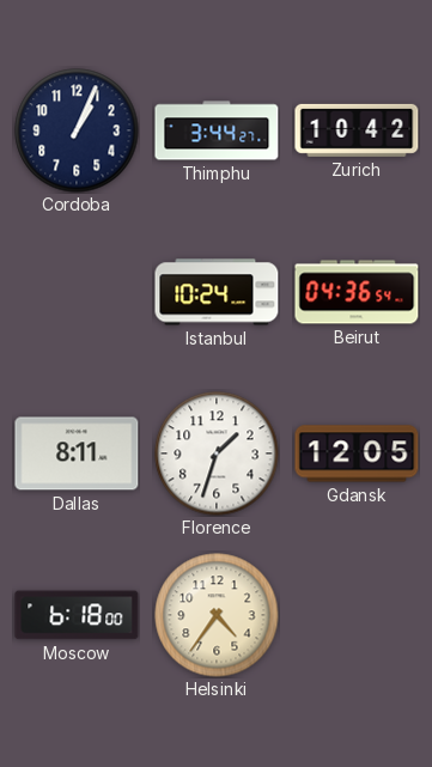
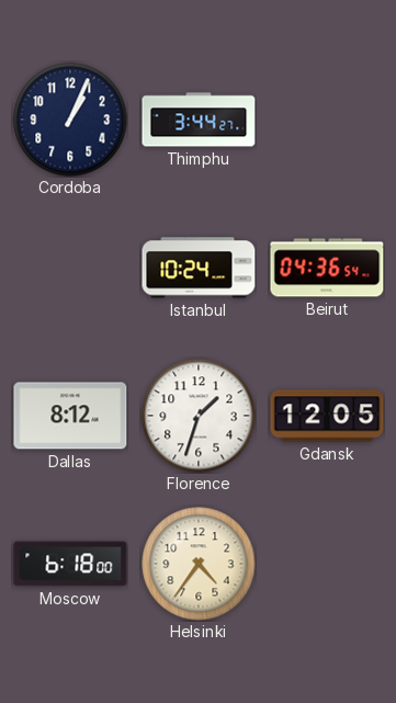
Zurich: 10:42 -> none
Dallas: 8:11 -> 8:12
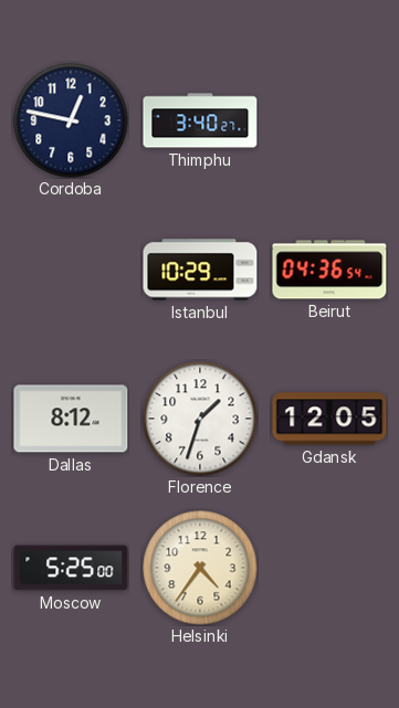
Cordoba: 1:04 -> 12:47
Thimphu: 3:44 -> 3:40
Istanbul: 10:24 -> 10:29
Moscow: 6:18 -> 5:25
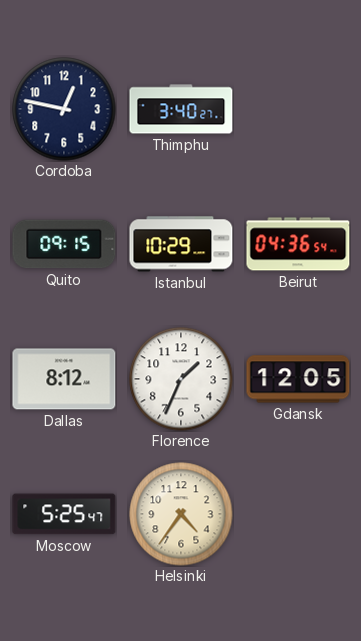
Quito: none -> 09:15
Florence: 1:33 -> 1:34
Moscow: 5:25:00 -> 5:25:47
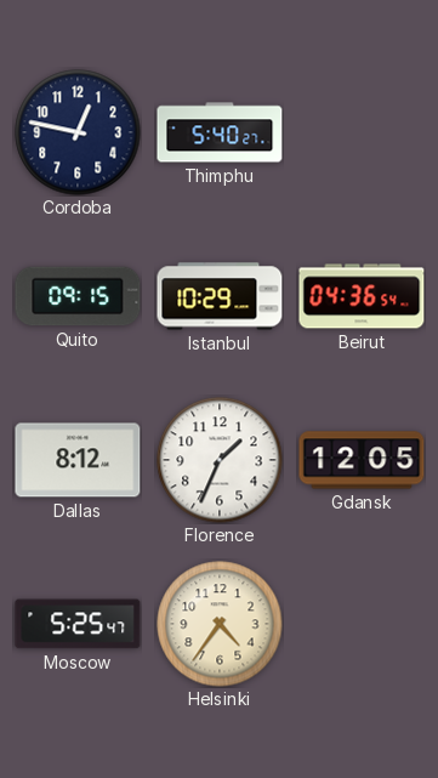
Thimphu: 3:40 -> 5:40
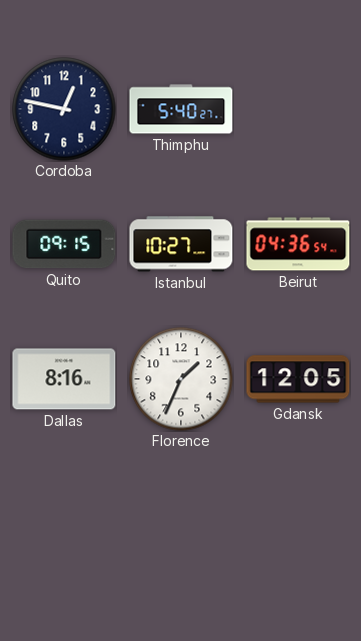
Istanbul: 10:29 -> 10:27
Dallas: 8:12 -> 8:16
Moscow: 5:25 -> none
Helsinki: 4:36 -> none
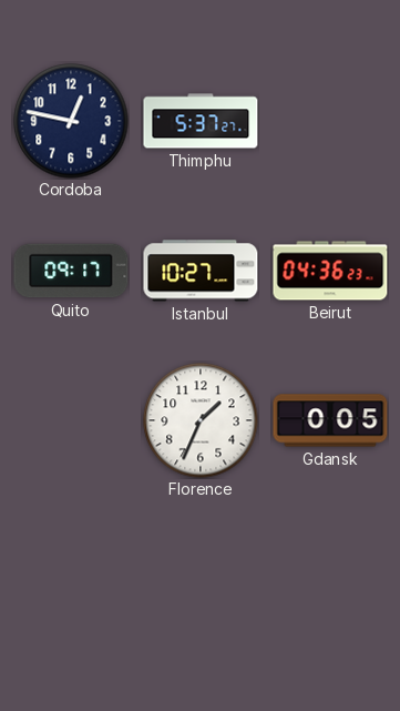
Thimphu: 5:40 -> 5:37
Quito: 09:15 -> 09:17
Beirut: 04:36:54 -> 04:36:23
Dallas: 8:16 -> none
Gdansk: 12:05 -> 0:05
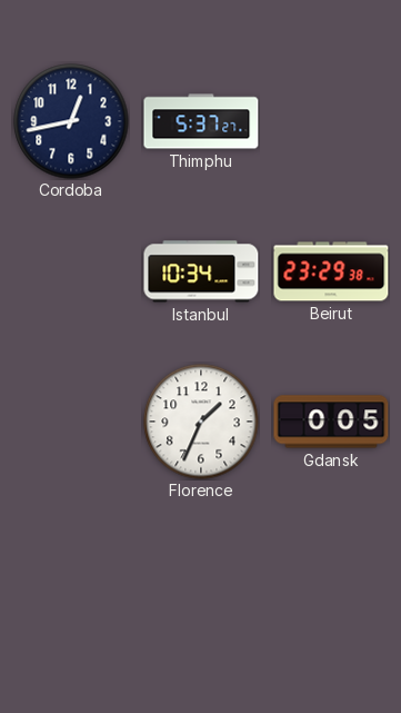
Cordoba: 12:47 -> 12:43
Quito: 09:17 -> none
Istanbul: 10:27 -> 10:34
Beirut: 04:36 -> 23:29
